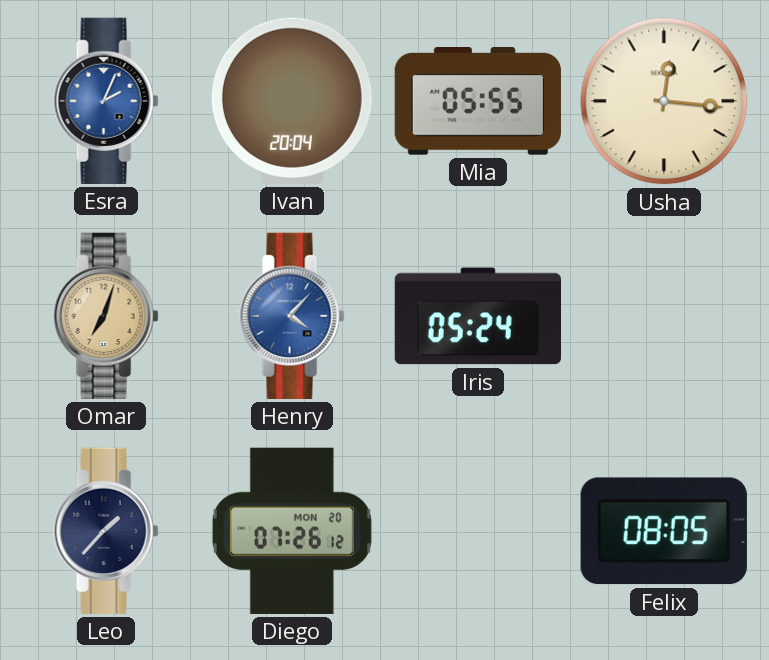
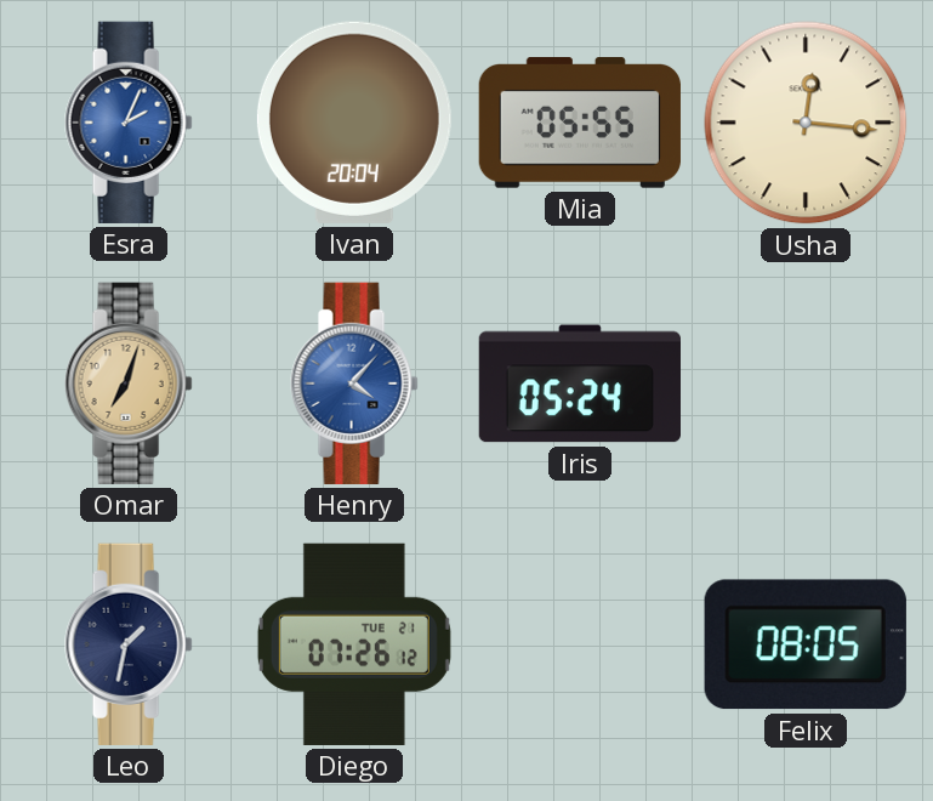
Leo: 1:37 -> 1:32
Diego date: MON 20 -> TUE 21
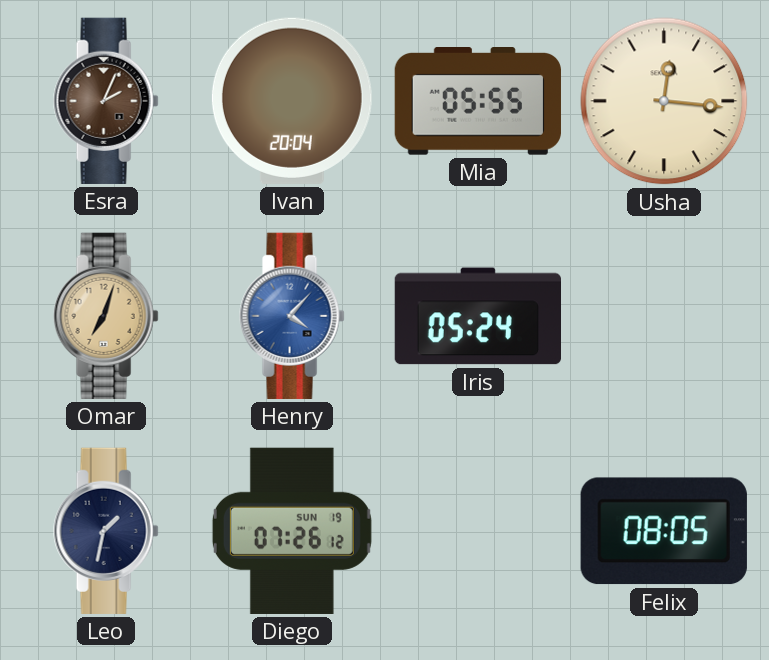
Esra dial: blue -> brown
Diego date: TUE 21 -> SUN 19
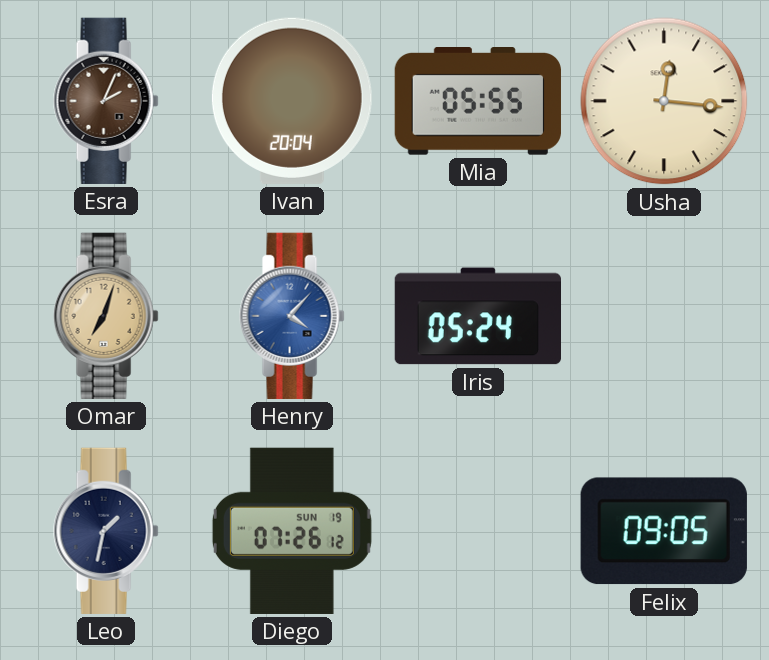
Felix: 08:05 -> 09:05
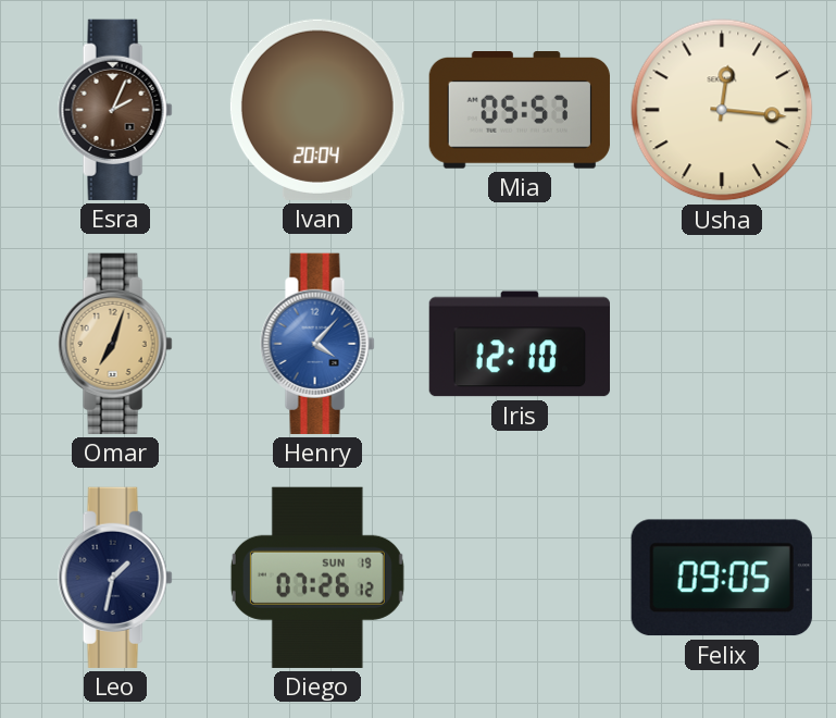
Mia: 05:55 -> 05:57
Iris: 05:24 -> 12:10
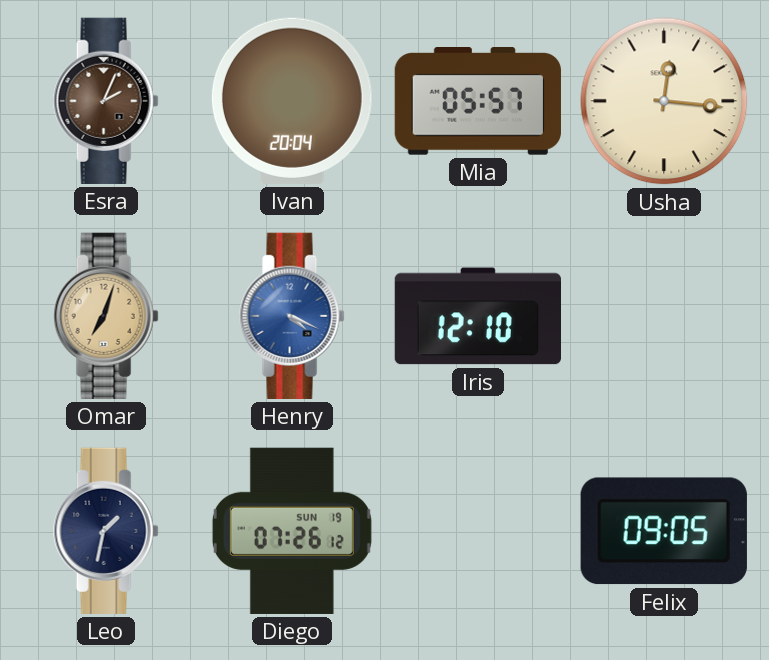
Henry: 4:07 -> 4:19
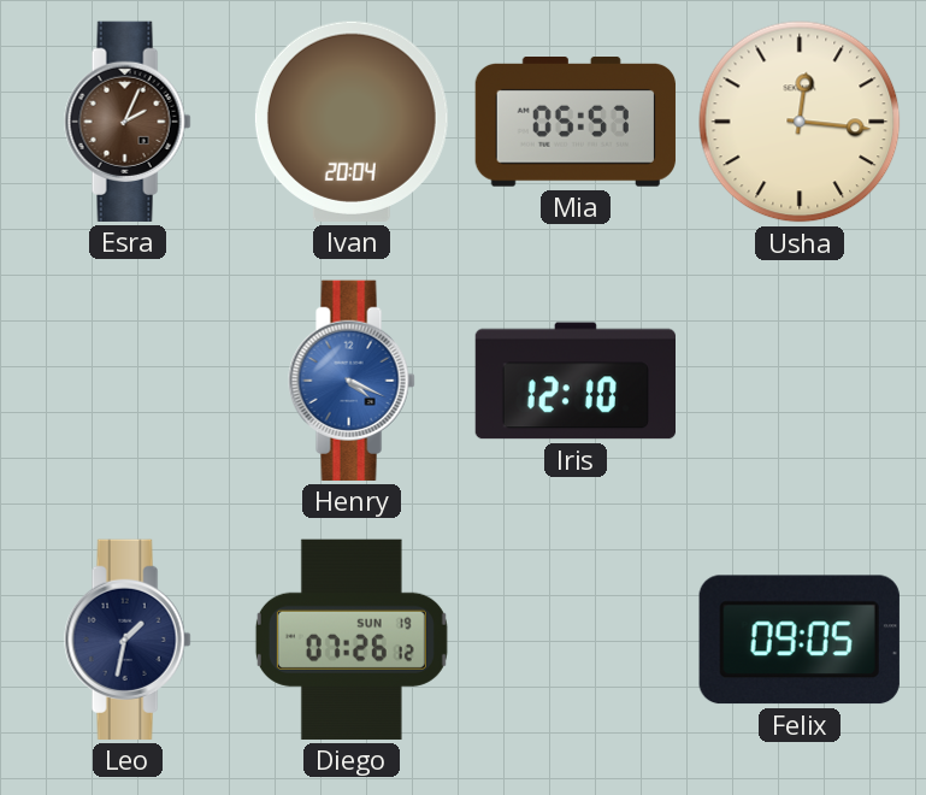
Omar: 7:03 -> none
